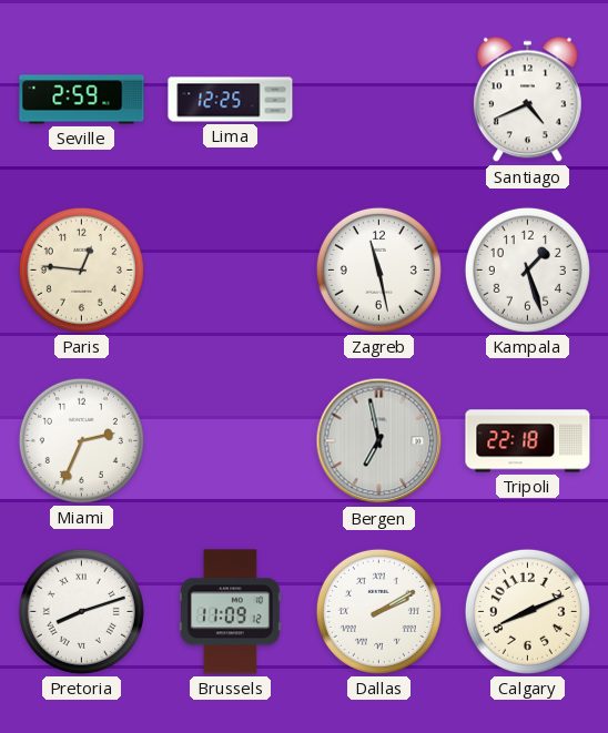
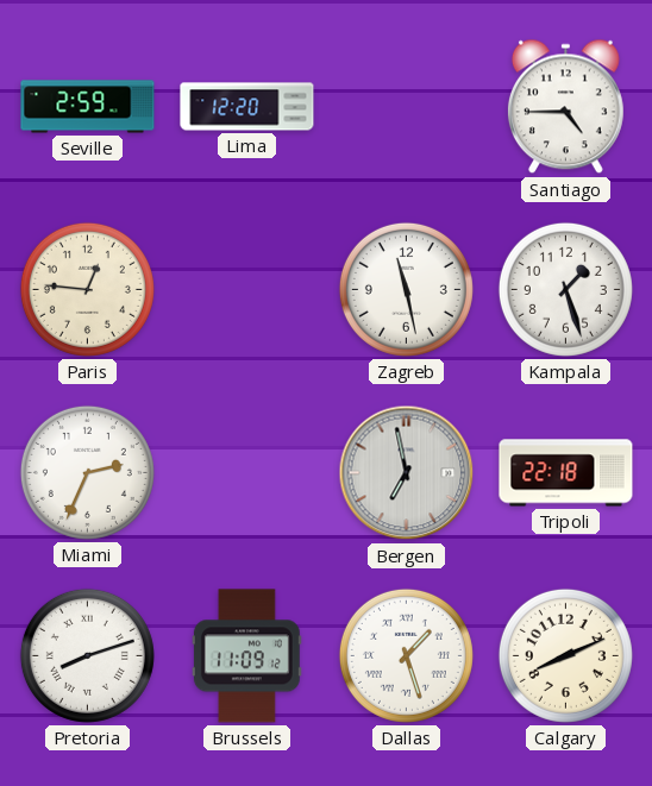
Lima: 12:25 -> 12:20
Santiago: 4:41 -> 4:45
Dallas: 2:10 -> 1:27
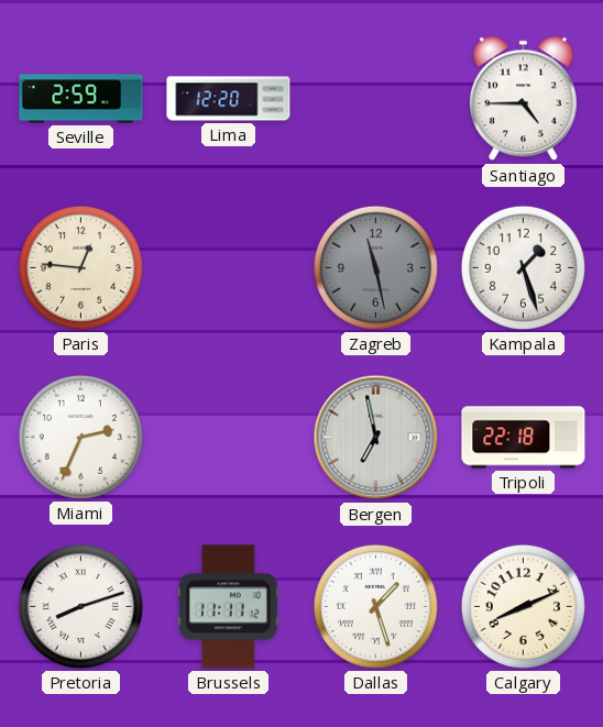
Zagreb dial: white -> grey
Brussels: 11:09 -> 11:11
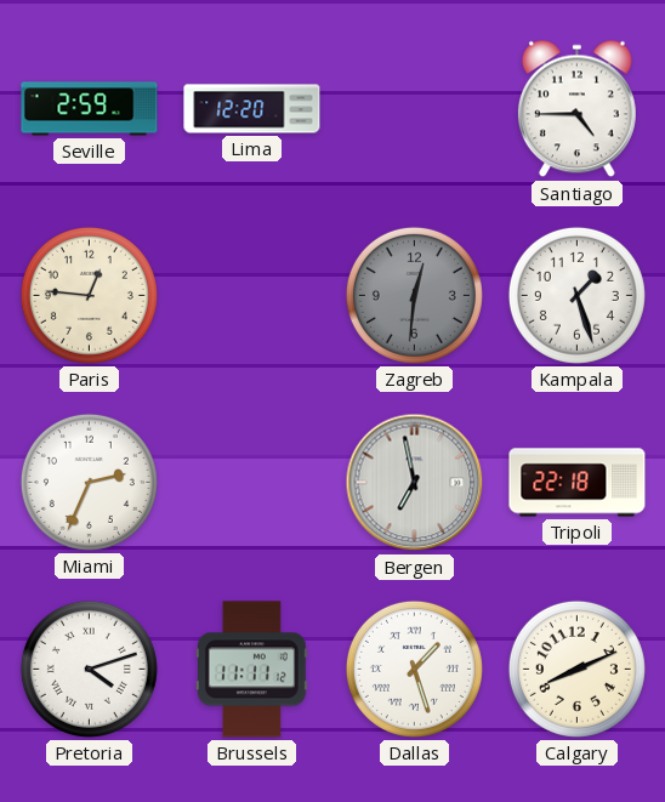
Zagreb: 11:28 -> 12:31
Pretoria: 8:12 -> 4:12
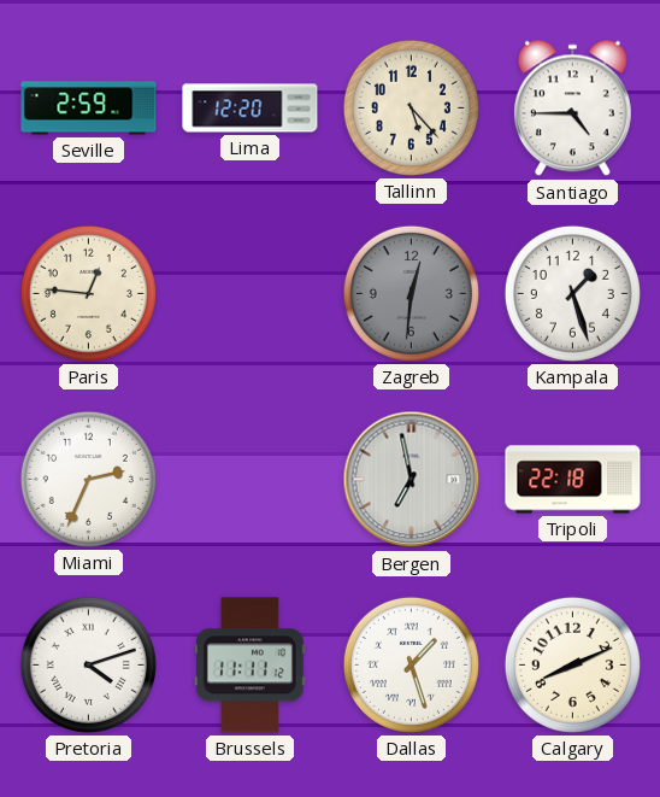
Tallinn: none -> 5:23
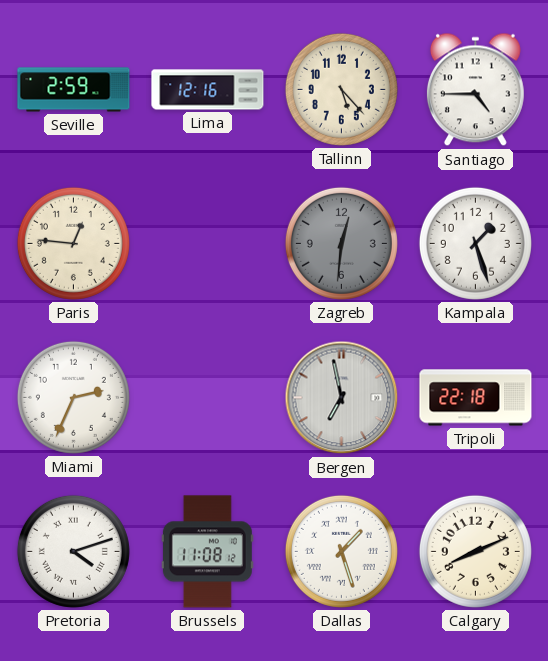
Lima: 12:20 -> 12:16
Brussels: 11:11 -> 11:08
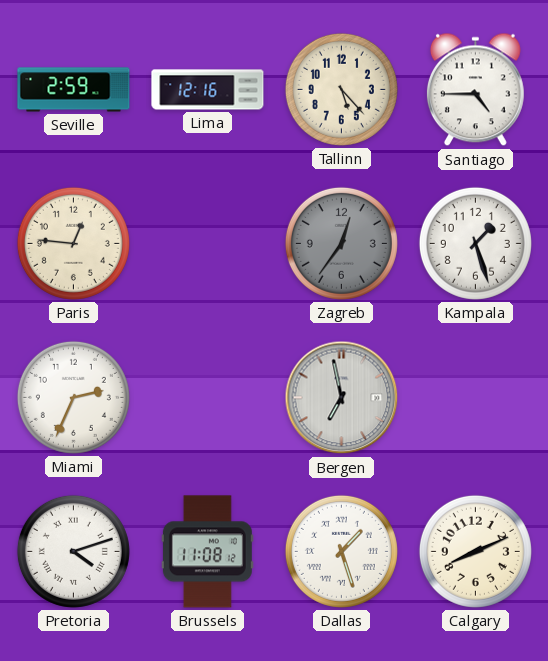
Zagreb: 12:31 -> 12:36
Tripoli: 22:18 -> none
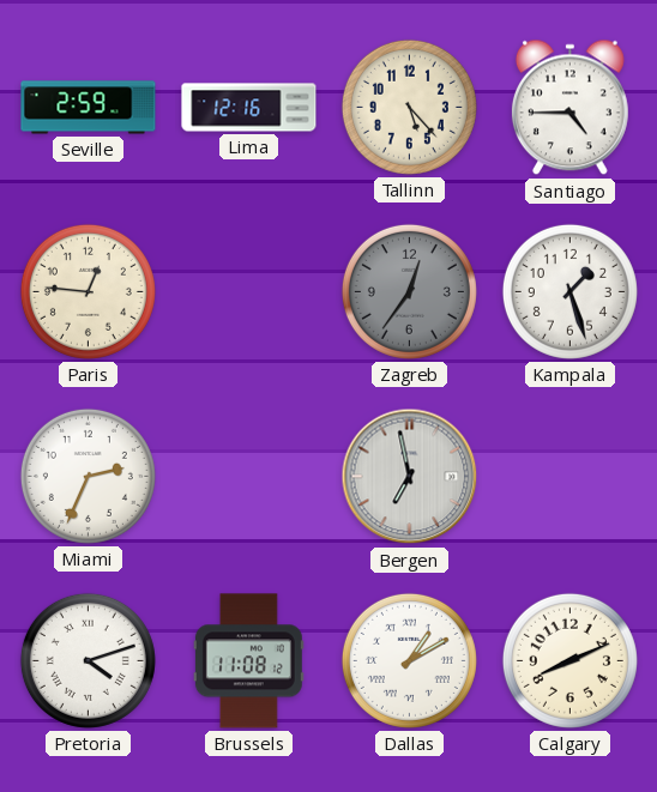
Dallas: 1:27 -> 1:10
